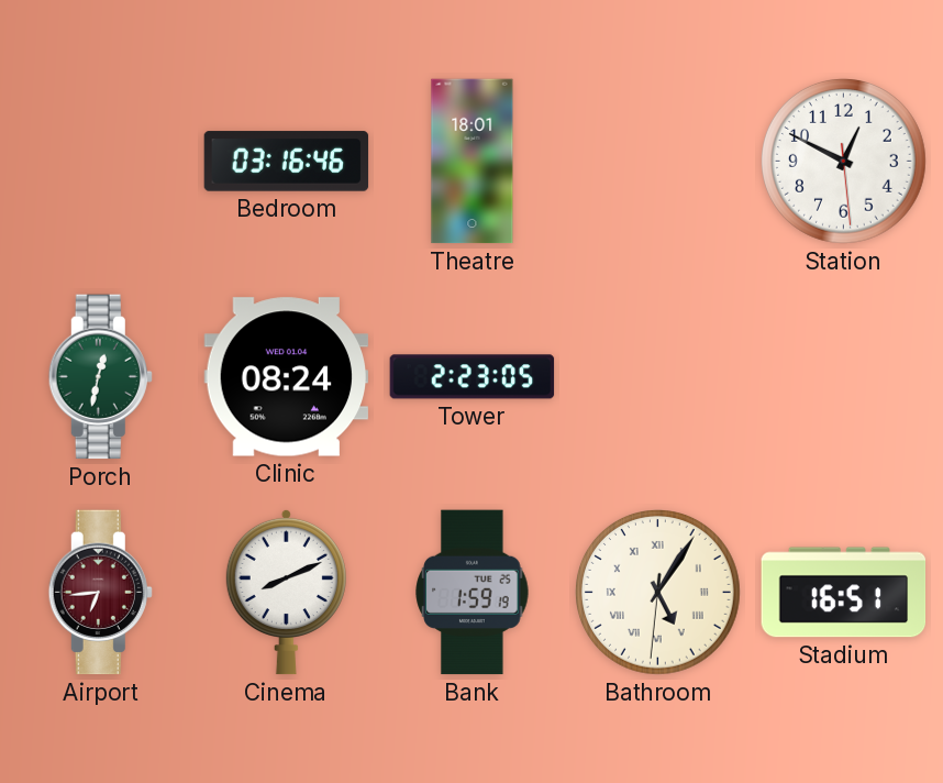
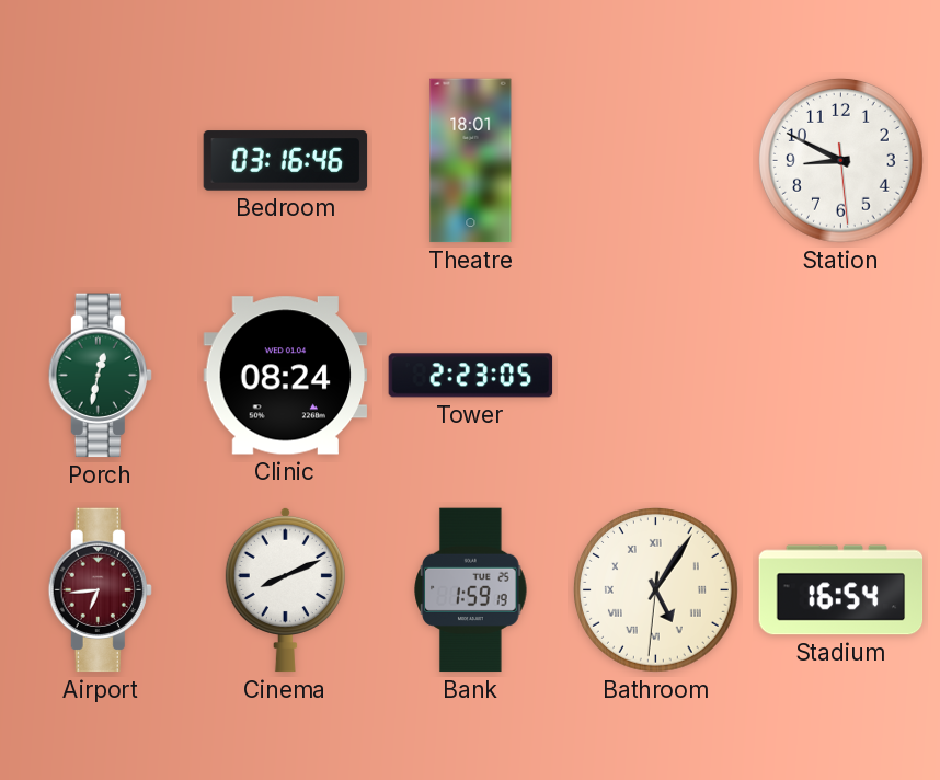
Station: 12:49 -> 8:49
Stadium: 16:51 -> 16:54
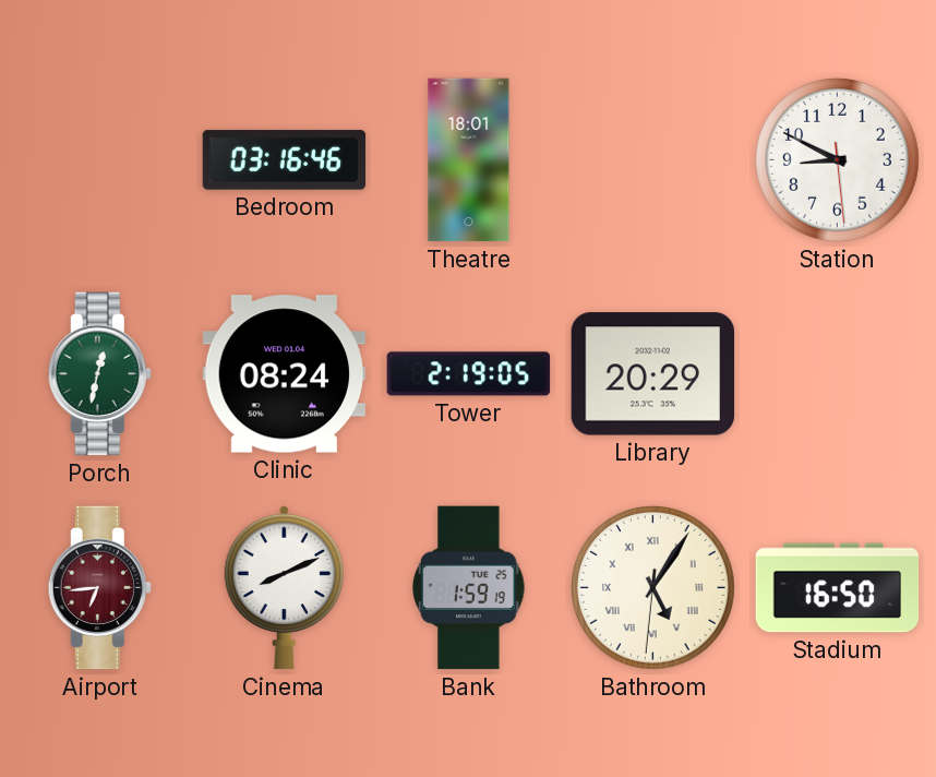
Tower: 2:23 -> 2:19
Library: none -> 20:29
Stadium: 16:54 -> 16:50
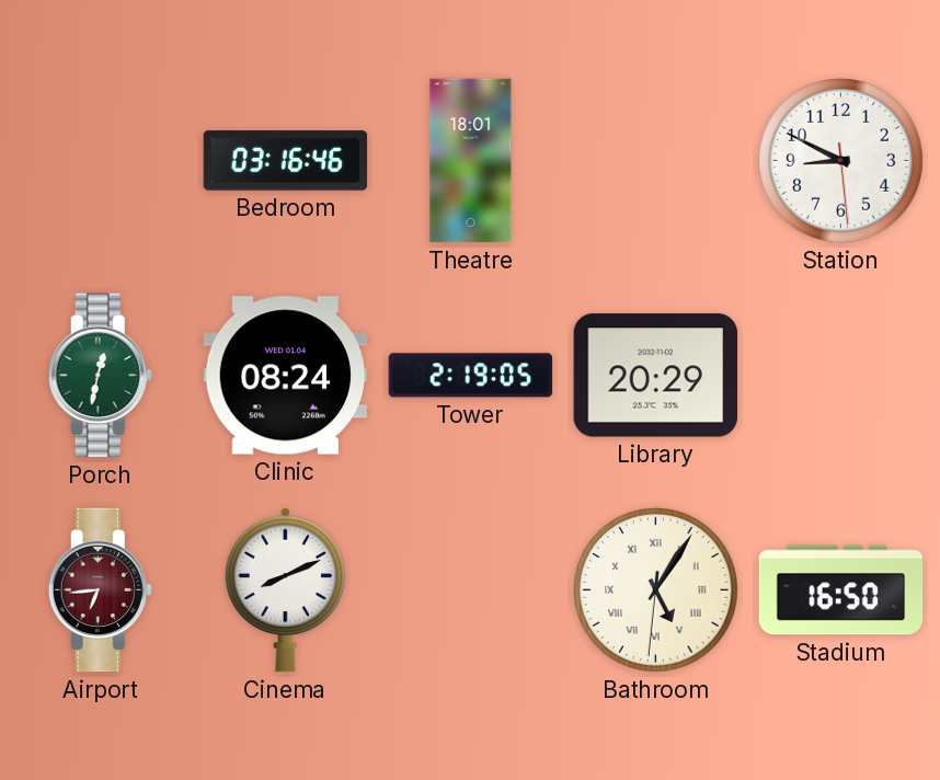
Bank: 1:59 -> none
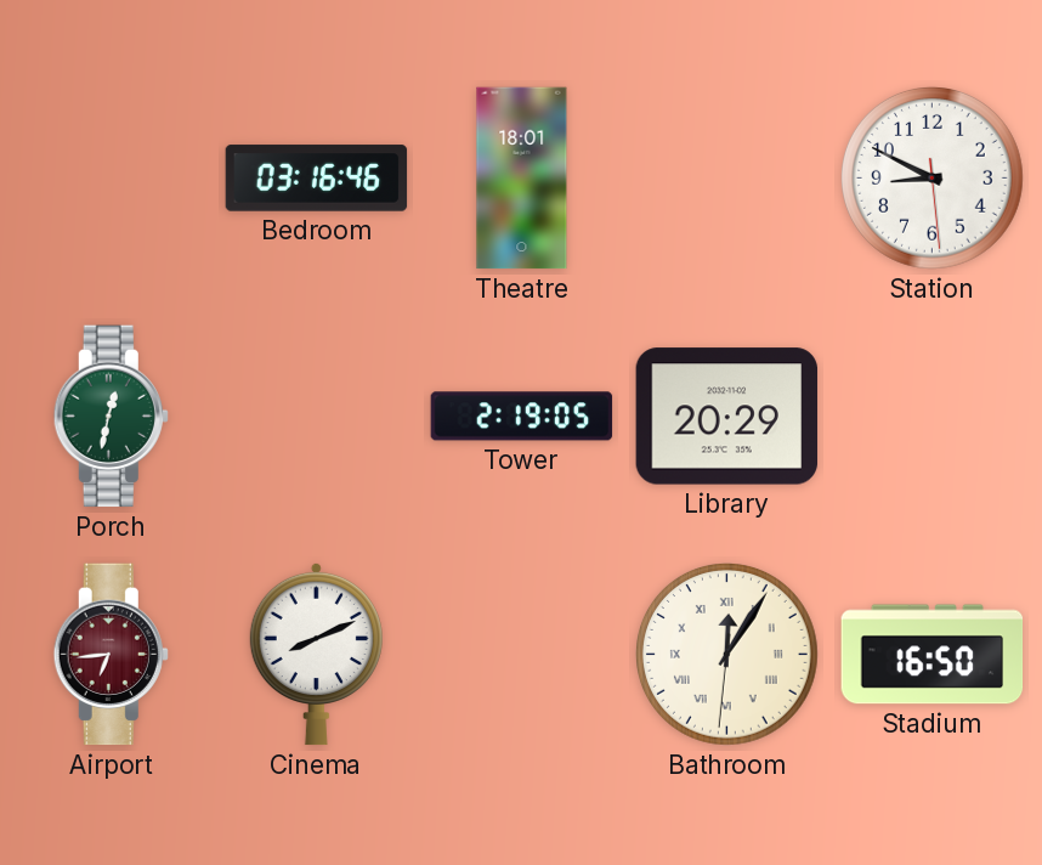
Clinic: 08:24 -> none
Bathroom: 5:05 -> 12:05
